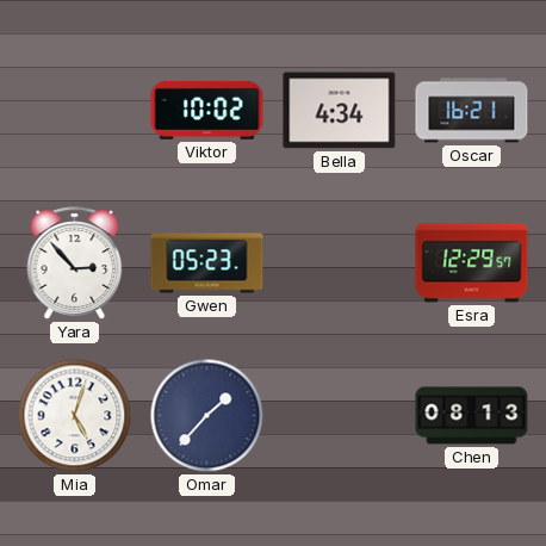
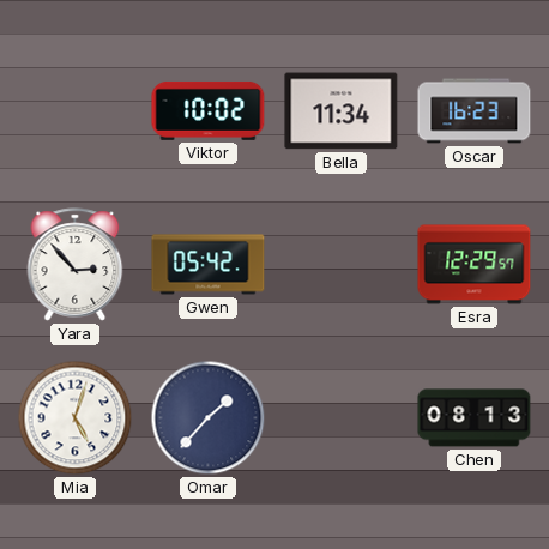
Bella: 4:34 -> 11:34
Oscar: 16:21 -> 16:23
Gwen: 05:23 -> 05:42
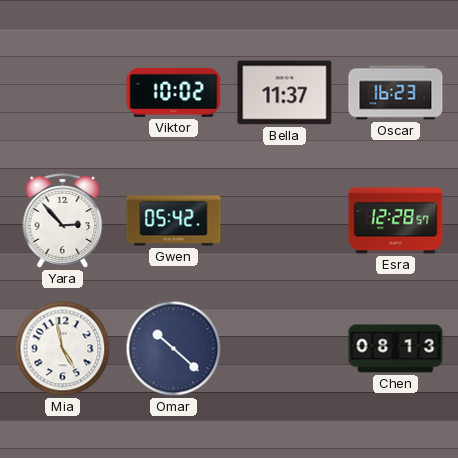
Bella: 11:34 -> 11:37
Esra: 12:29 -> 12:28
Mia: 5:03 -> 4:58
Omar: 1:37 -> 10:22
